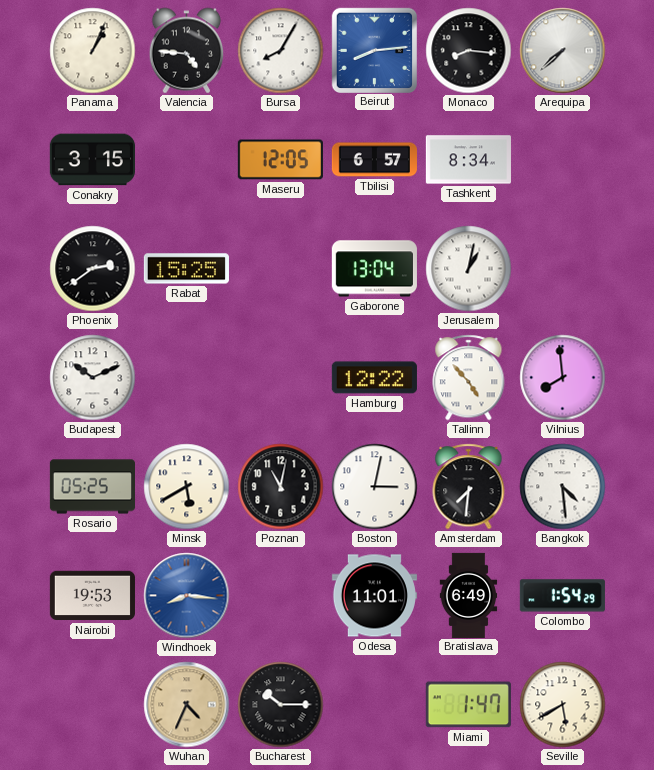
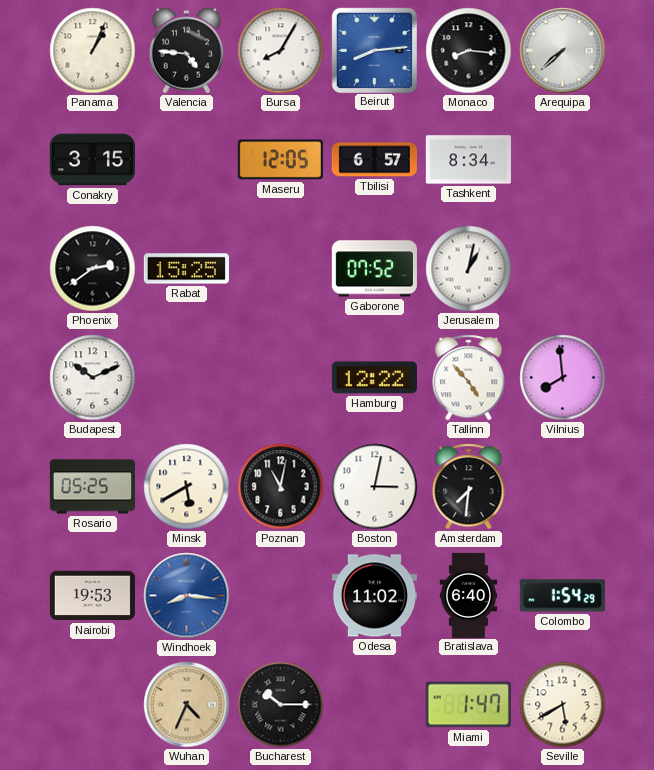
Gaborone: 13:04 -> 07:52
Bangkok: 4:29 -> none
Odesa: 11:01 -> 11:02
Bratislava: 6:49 -> 6:40
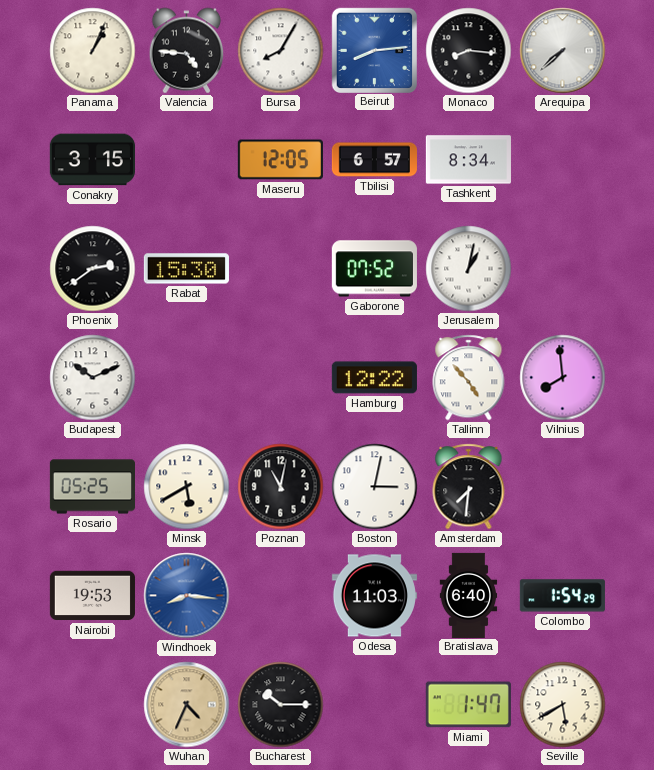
Rabat: 15:25 -> 15:30
Odesa: 11:02 -> 11:03
